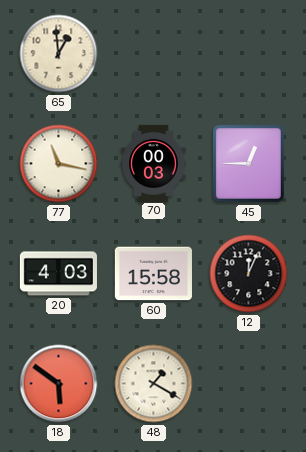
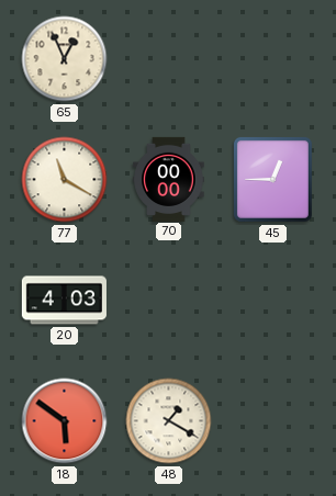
65: 12:59 -> 12:56
77: 11:17 -> 11:20
70: 00:03 -> 00:00
60: 15:58 -> none
12: 12:04 -> none
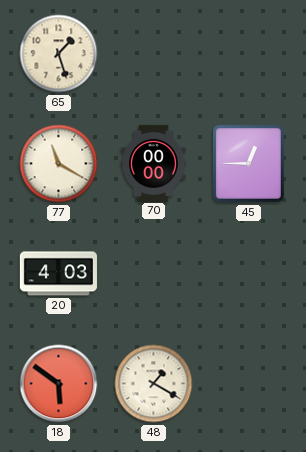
65: 12:56 -> 1:27
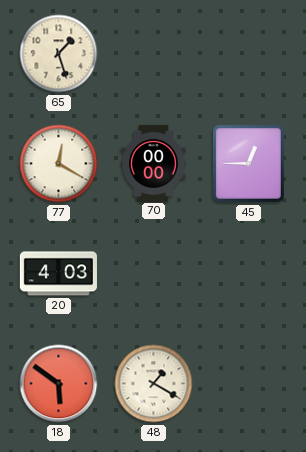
77: 11:20 -> 12:20
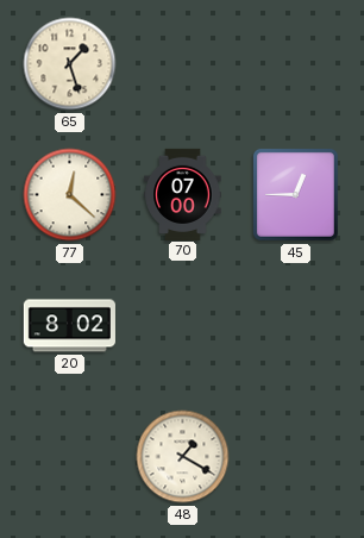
77: 12:20 -> 12:22
70: 00:00 -> 07:00
20: 4:03 -> 8:02
18: 5:51 -> none
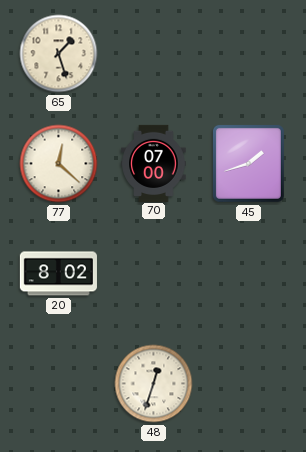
45: 12:45 -> 1:42
48: 1:20 -> 12:33
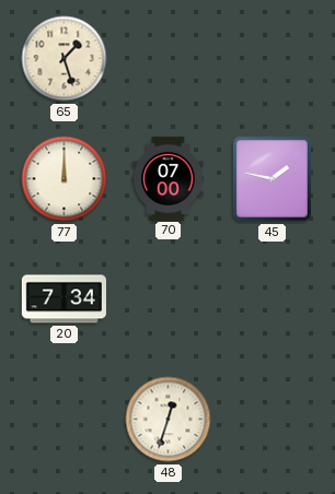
77: 12:22 -> 12:00
45: 1:42 -> 1:47
20: 8:02 -> 7:34
